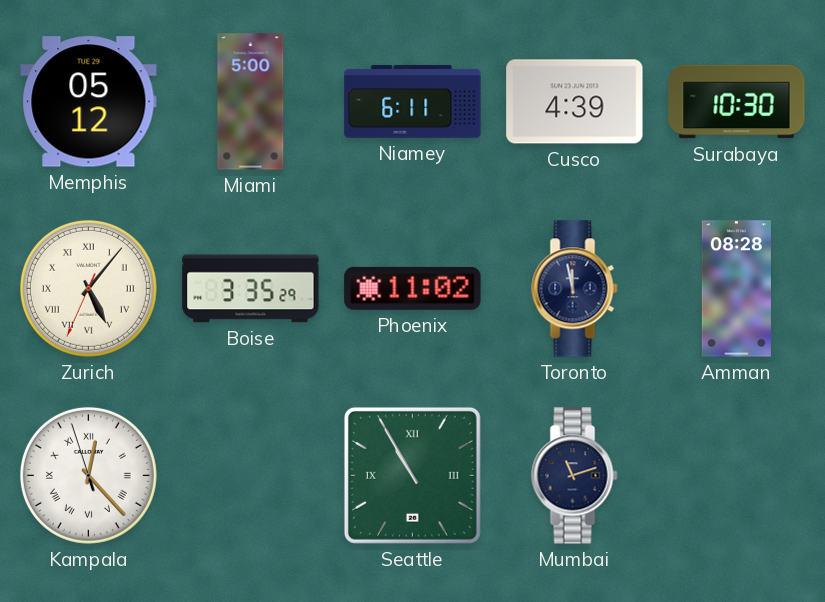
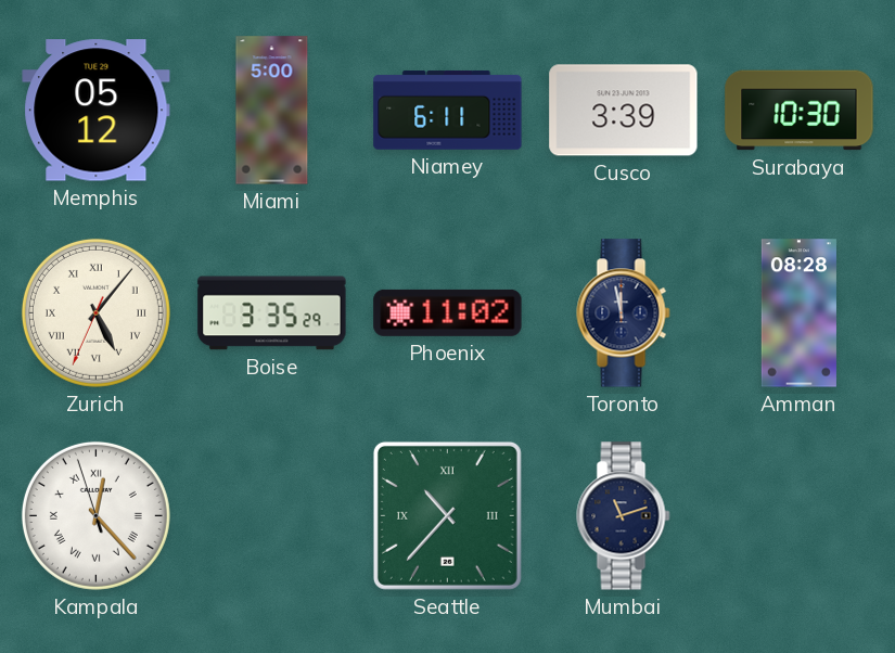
Cusco: 4:39 -> 3:39
Seattle: 10:55 -> 10:37
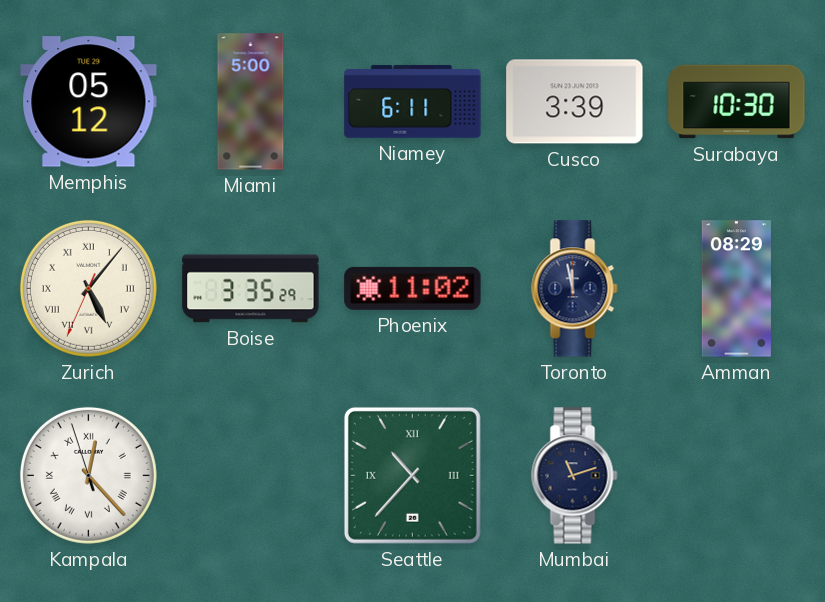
Amman: 08:28 -> 08:29
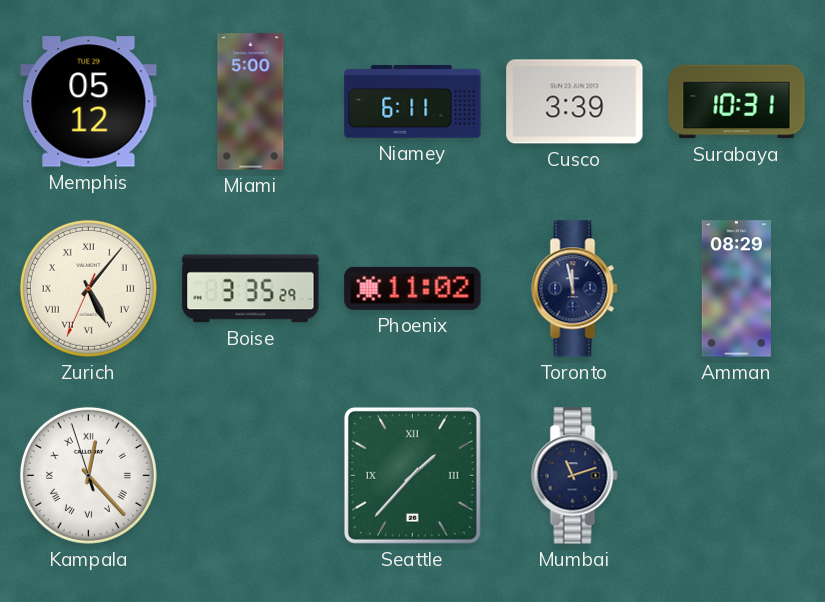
Surabaya: 10:30 -> 10:31
Seattle: 10:37 -> 1:37
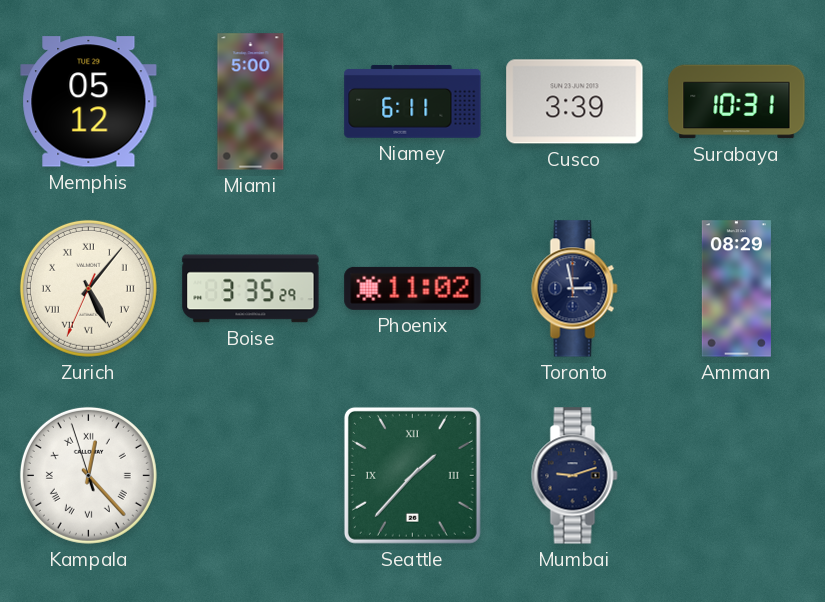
Toronto: 11:58 -> 2:58
Mumbai: 11:12 -> 9:12
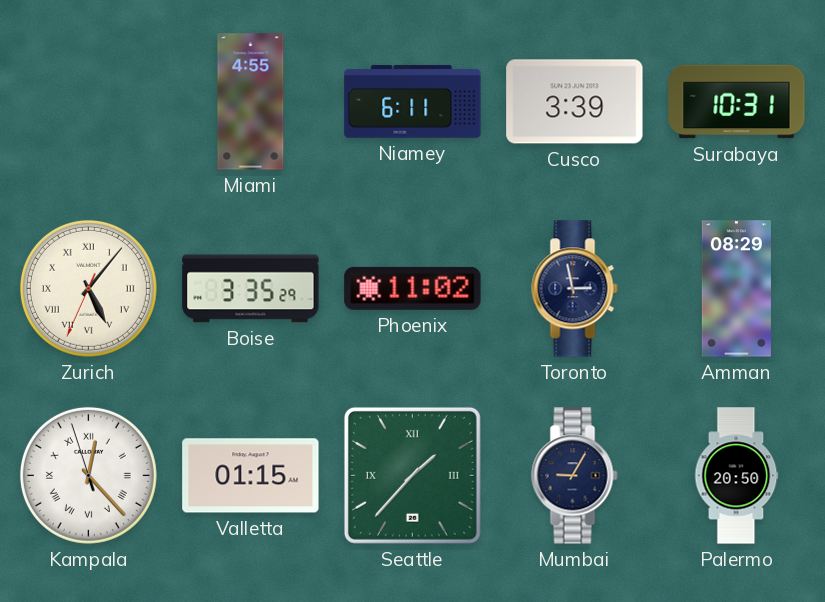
Memphis: 05:12 -> none
Miami: 5:00 -> 4:55
Valletta: none -> 01:15
Mumbai: 9:12 -> 9:05
Palermo: none -> 20:50
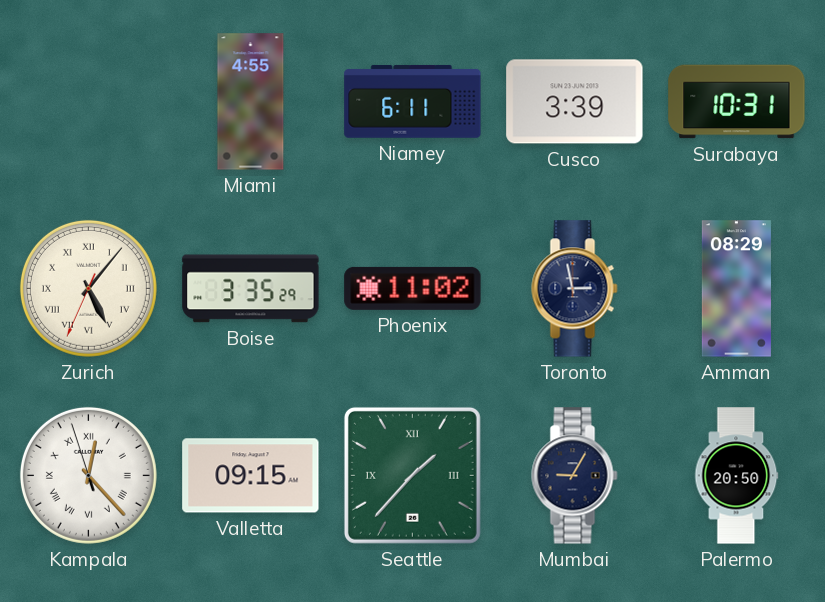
Valletta: 01:15 -> 09:15
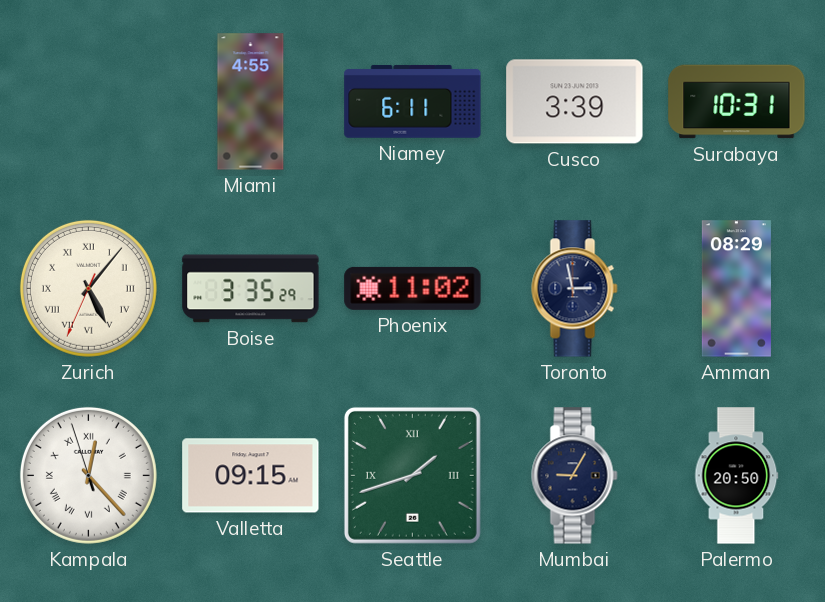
Seattle: 1:37 -> 1:42
